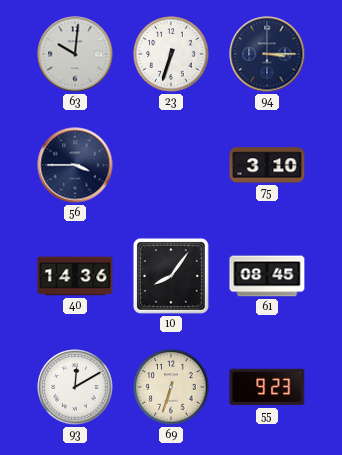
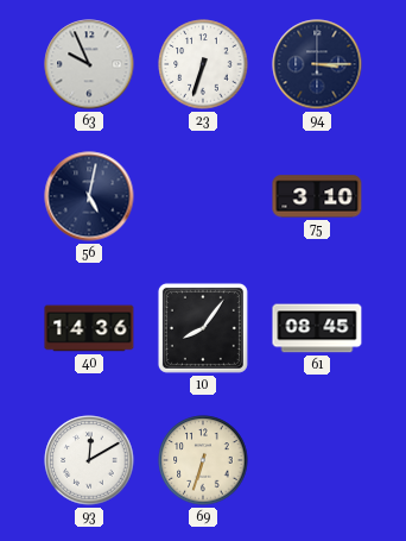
63: 10:01 -> 9:56
56: 3:45 -> 5:02
55: 9:23 -> none
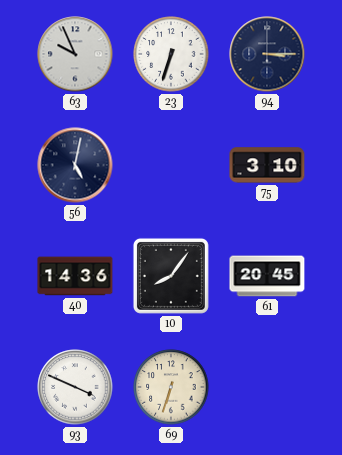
61: 08:45 -> 20:45
93: 12:10 -> 3:49
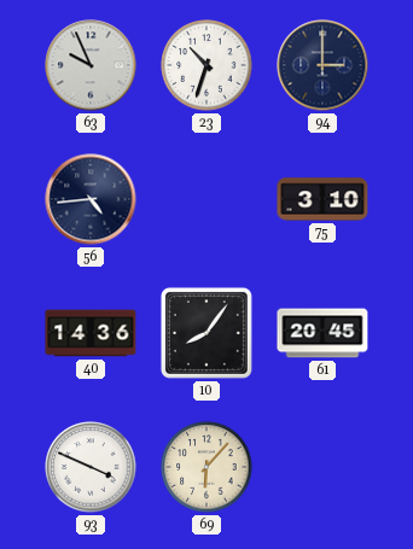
23: 6:33 -> 10:33
94: 3:15 -> 3:00
56: 5:02 -> 4:44
69: 6:33 -> 6:07
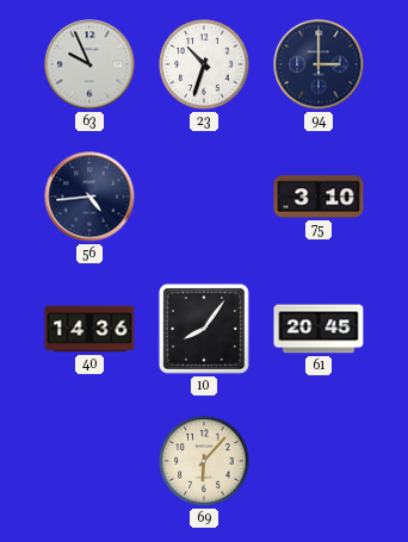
93: 3:49 -> none
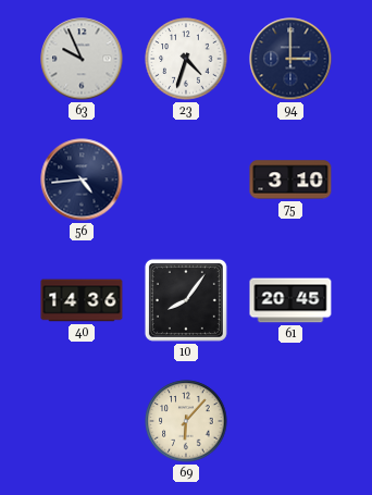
23: 10:33 -> 4:33
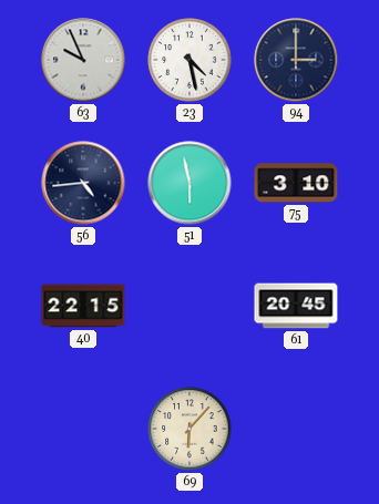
23: 4:33 -> 4:28
51: none -> 5:58
40: 14:36 -> 22:15
10: 8:06 -> none
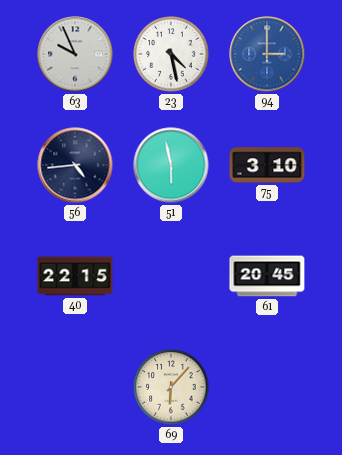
94 dial: navy -> blue
